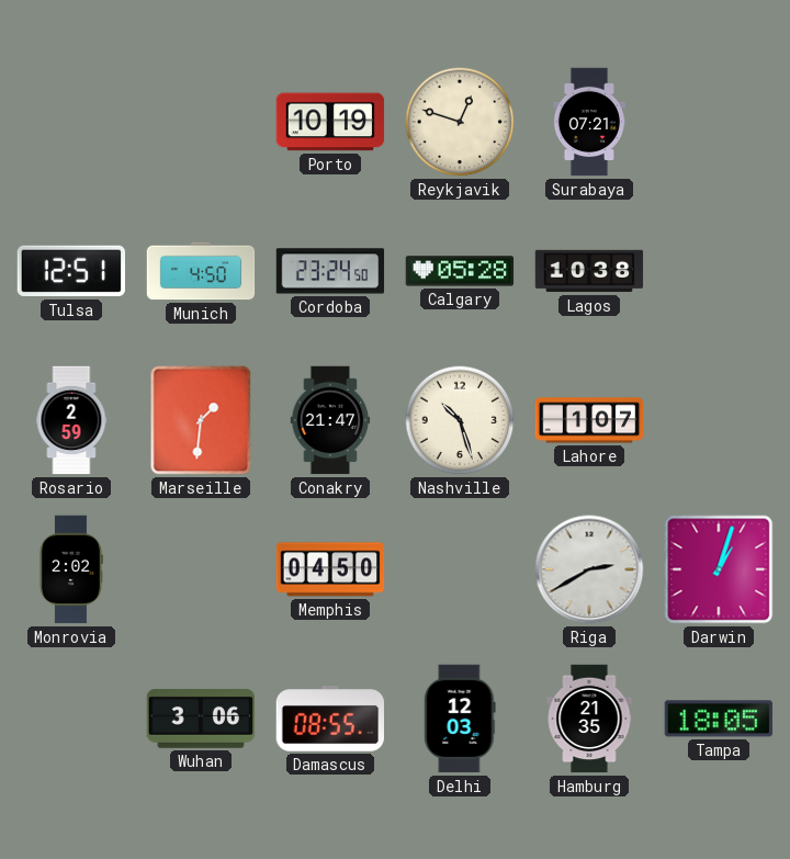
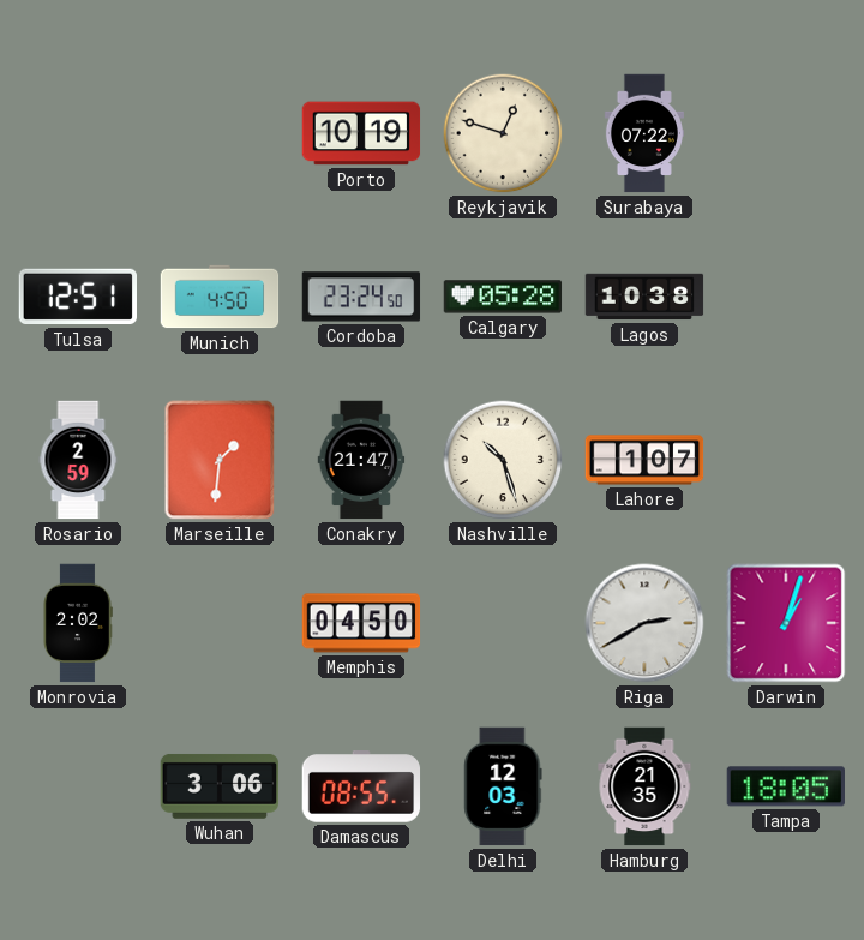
Surabaya: 07:21 -> 07:22
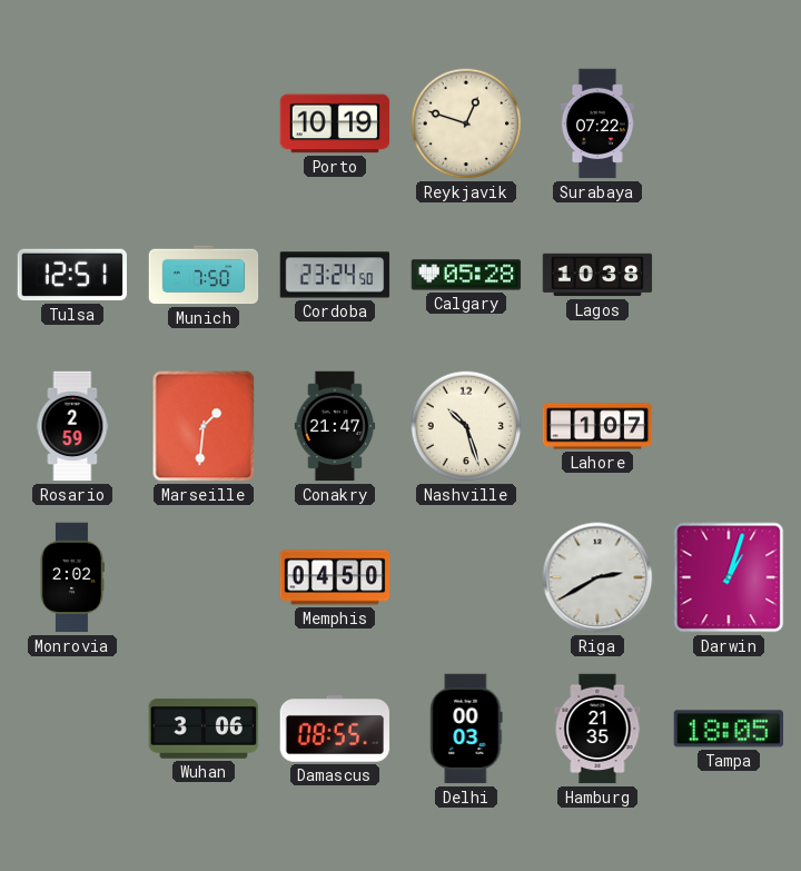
Munich: 4:50 -> 7:50
Delhi: 12:03 -> 00:03
